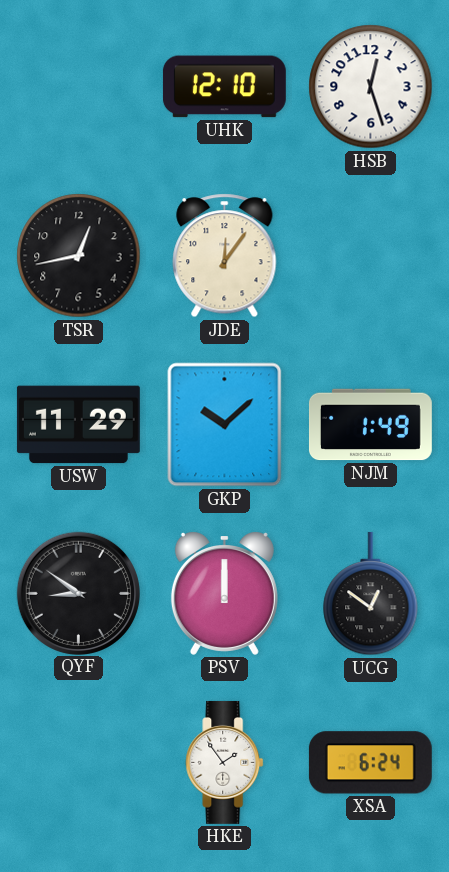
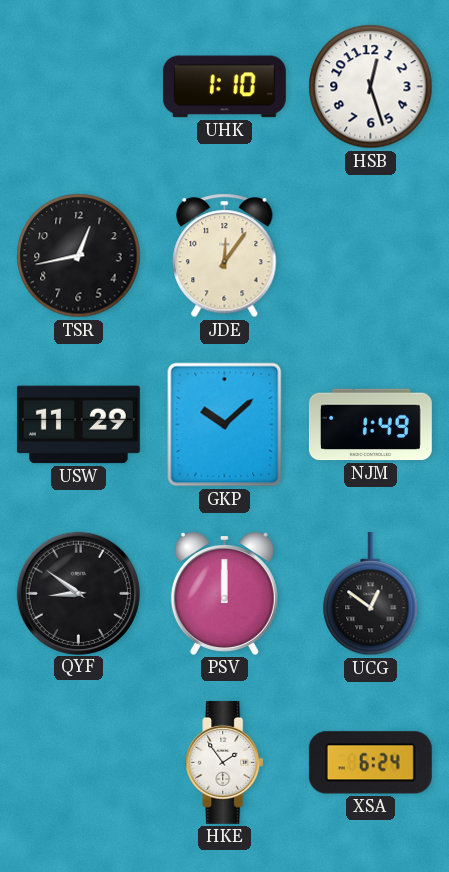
UHK: 12:10 -> 1:10
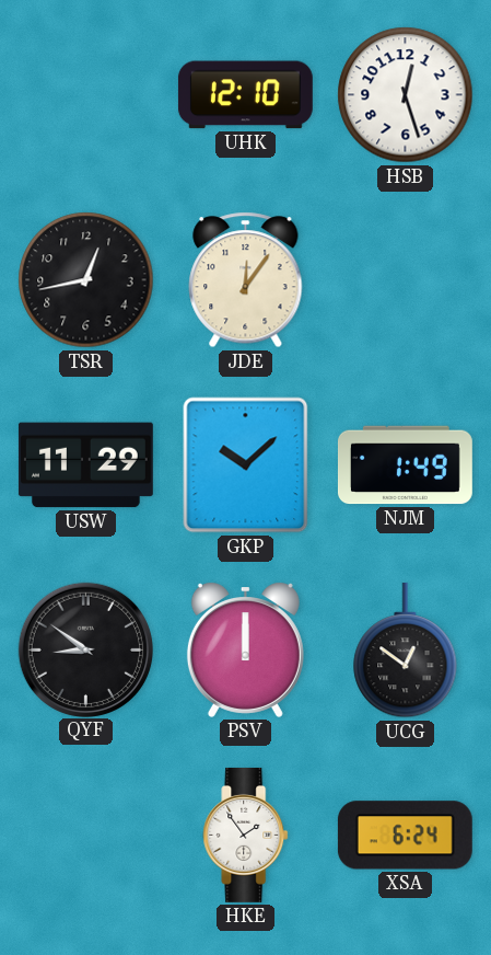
UHK: 1:10 -> 12:10
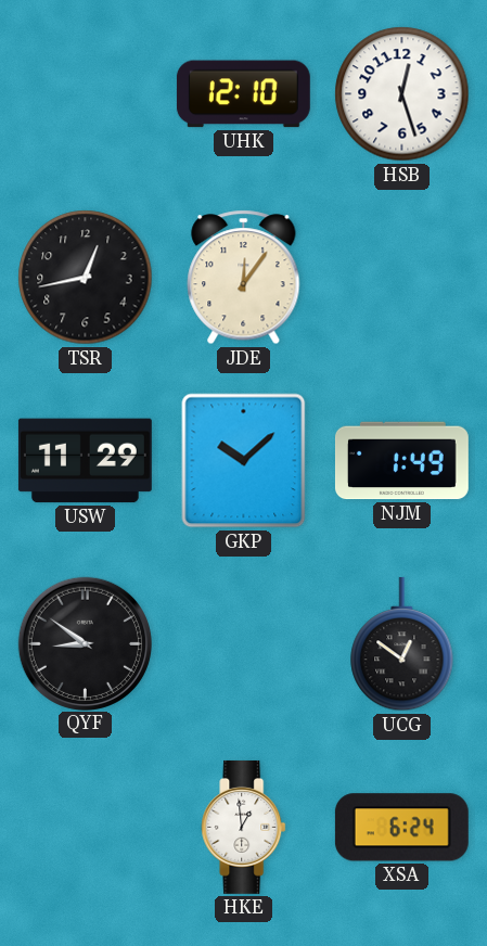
PSV: 12:00 -> none
HKE: 1:54 -> 12:59
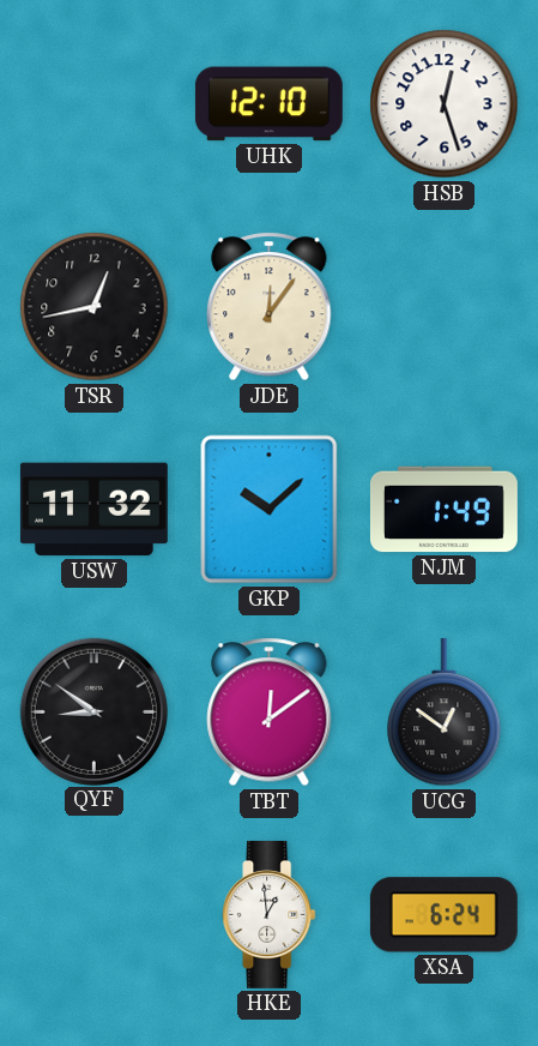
USW: 11:29 -> 11:32
TBT: none -> 12:09
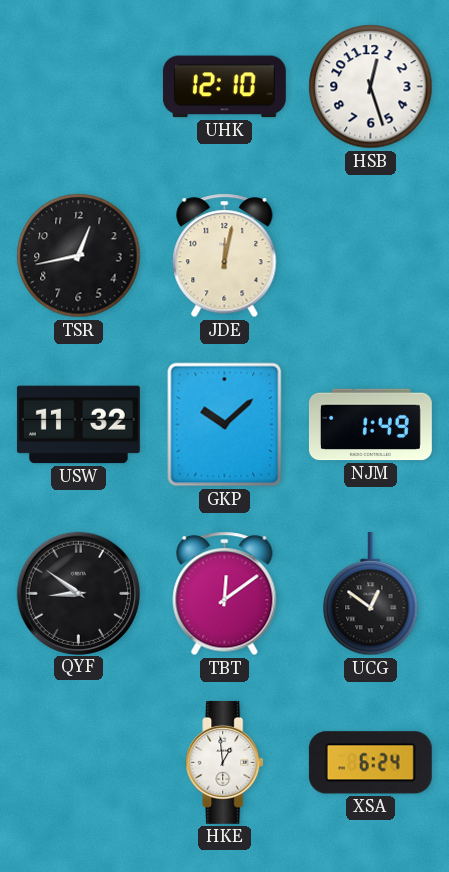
JDE: 12:06 -> 12:02
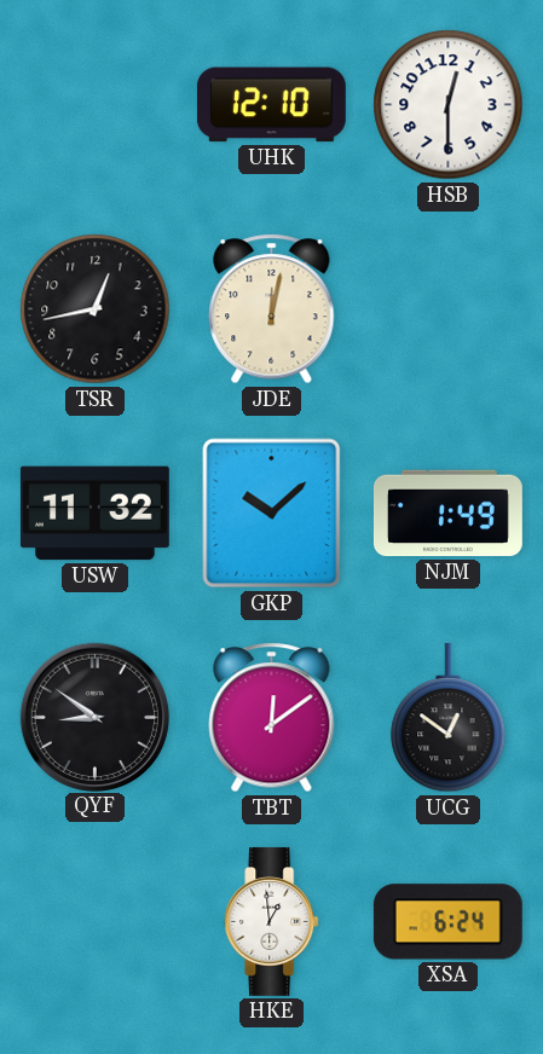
HSB: 12:27 -> 12:30
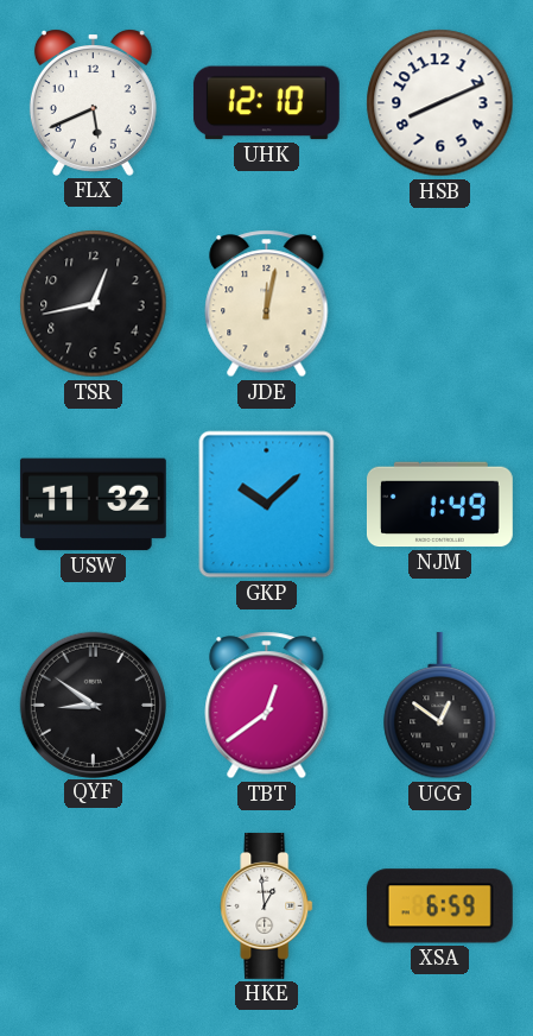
FLX: none -> 5:41
HSB: 12:30 -> 8:11
TBT: 12:09 -> 12:39
XSA: 6:24 -> 6:59
